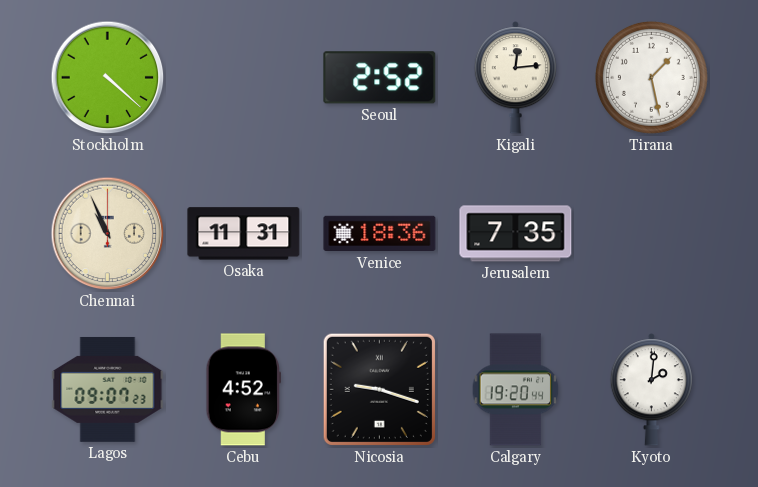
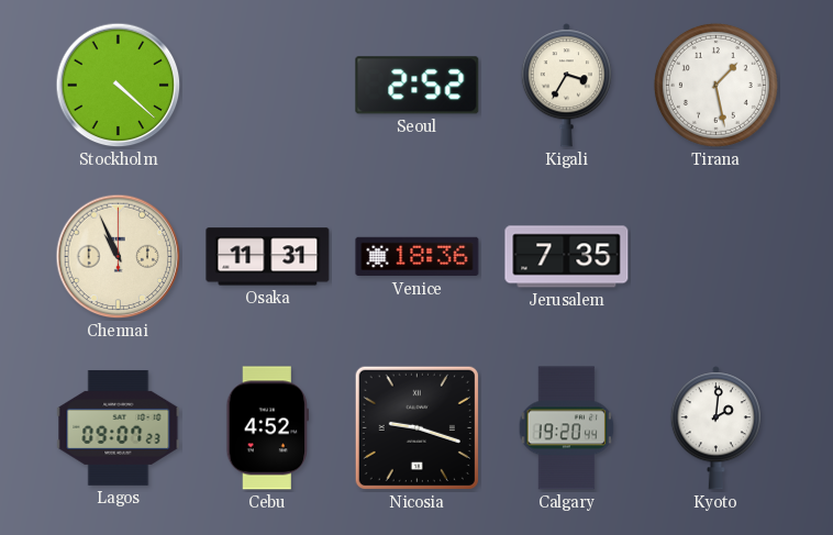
Kigali: 12:14 -> 3:35
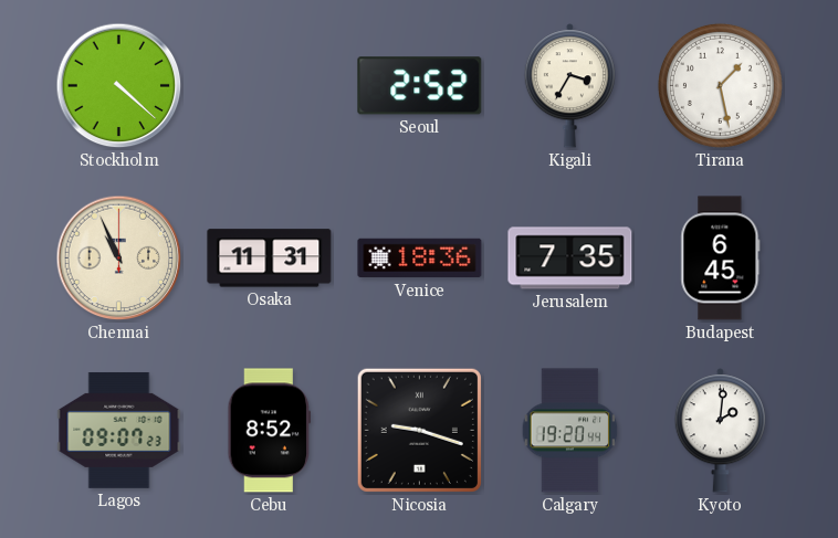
Budapest: none -> 6:45
Cebu: 4:52 -> 8:52
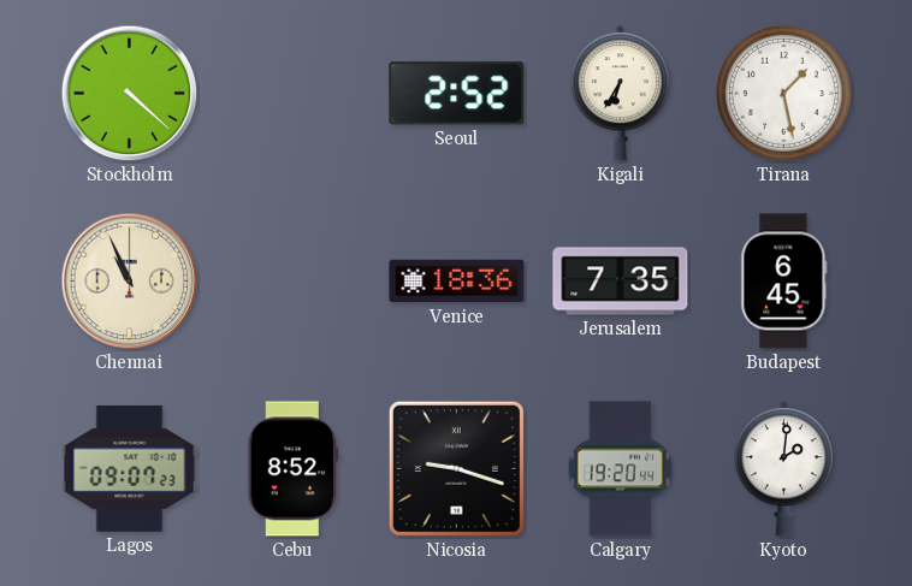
Kigali: 3:35 -> 6:35
Osaka: 11:31 -> none
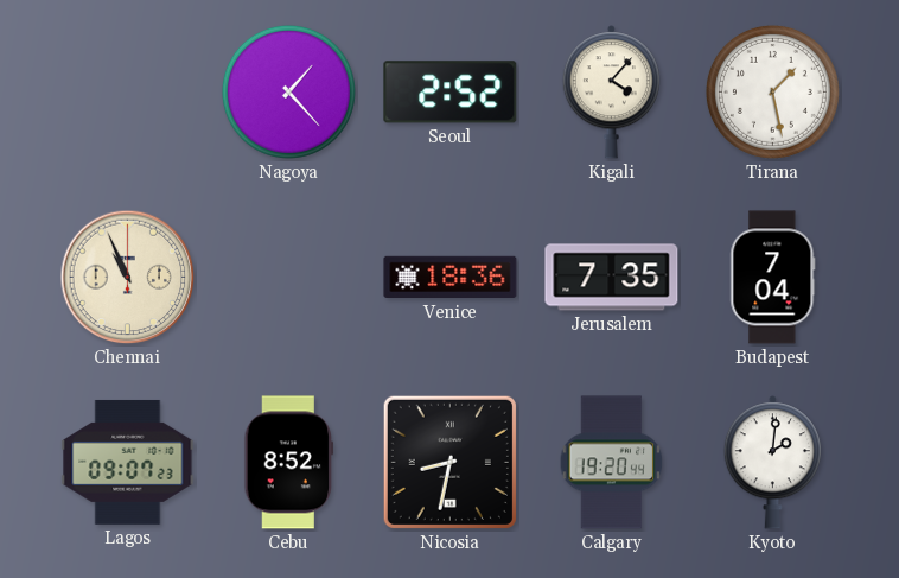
Stockholm: 4:22 -> none
Nagoya: none -> 1:23
Kigali: 6:35 -> 4:07
Budapest: 6:45 -> 7:04
Nicosia: 9:18 -> 8:32
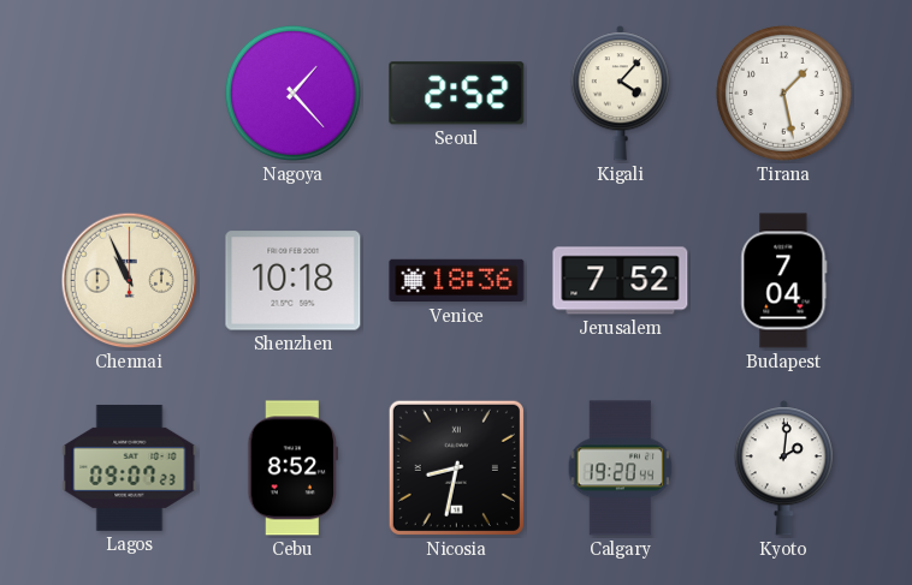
Shenzhen: none -> 10:18
Jerusalem: 7:35 -> 7:52
